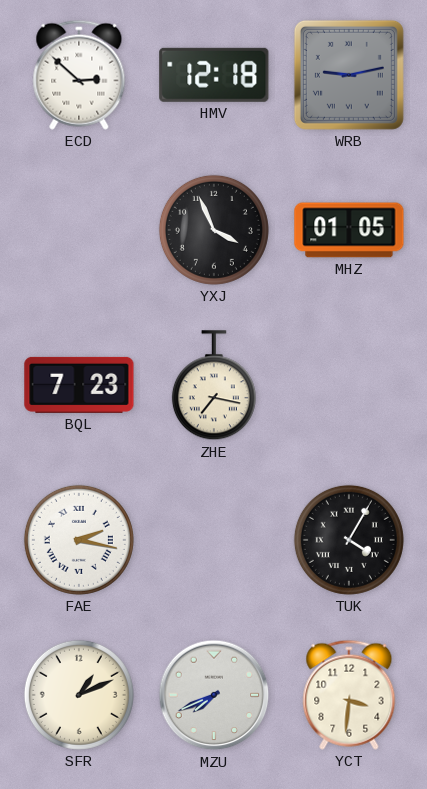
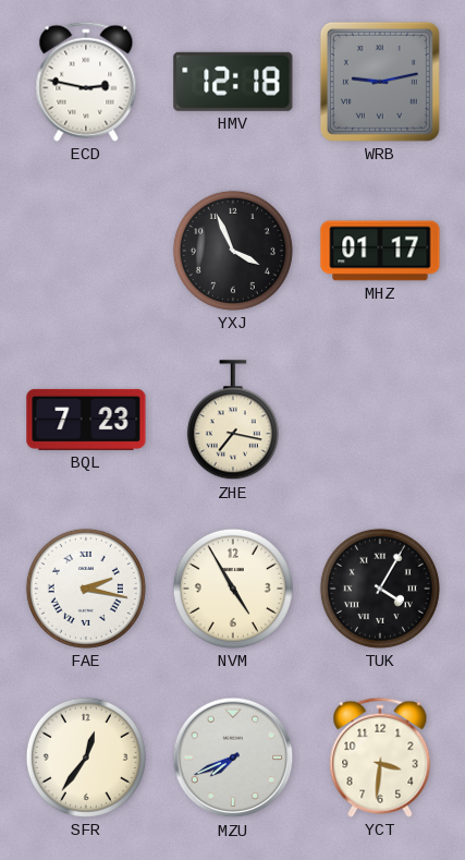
ECD: 2:52 -> 2:47
MHZ: 01:05 -> 01:17
NVM: none -> 4:55
SFR: 1:11 -> 12:36
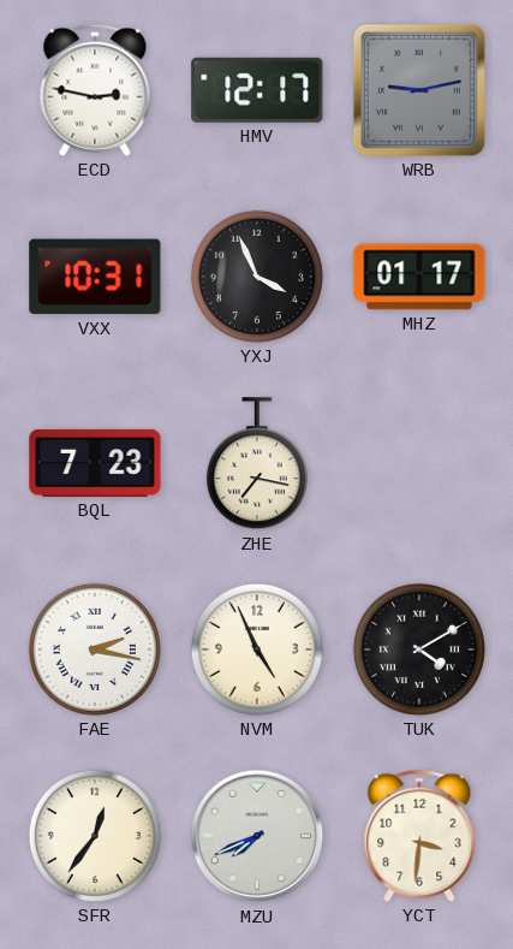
HMV: 12:18 -> 12:17
VXX: none -> 10:31
NVM: 4:55 -> 4:56
TUK: 4:05 -> 4:10
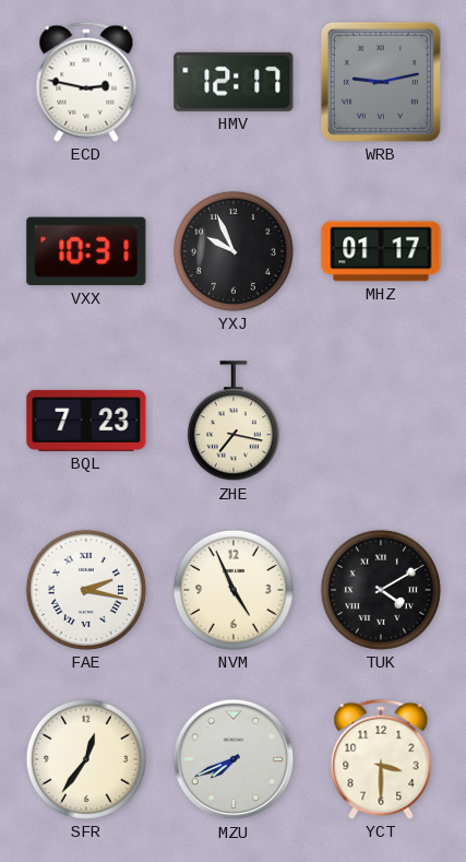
YXJ: 3:56 -> 9:56
YCT: 3:31 -> 3:30
